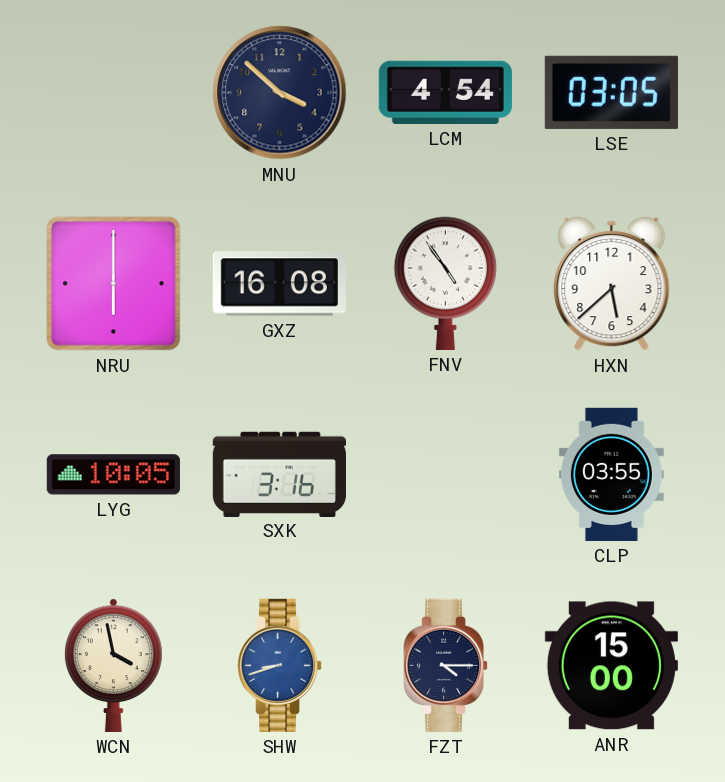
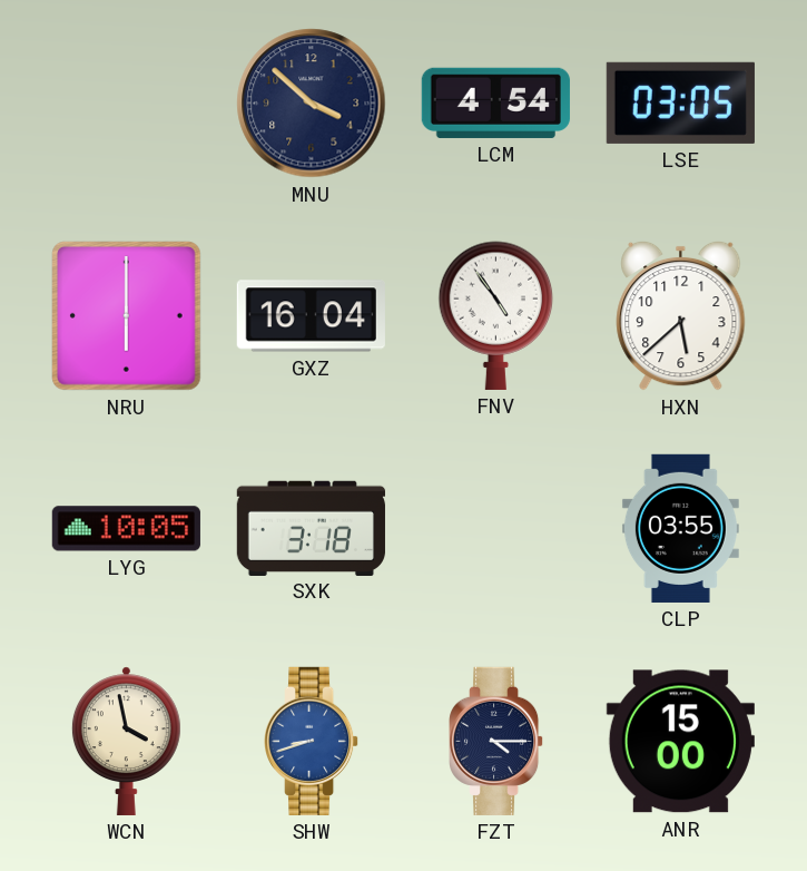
GXZ: 16:08 -> 16:04
SXK: 3:16 -> 3:18
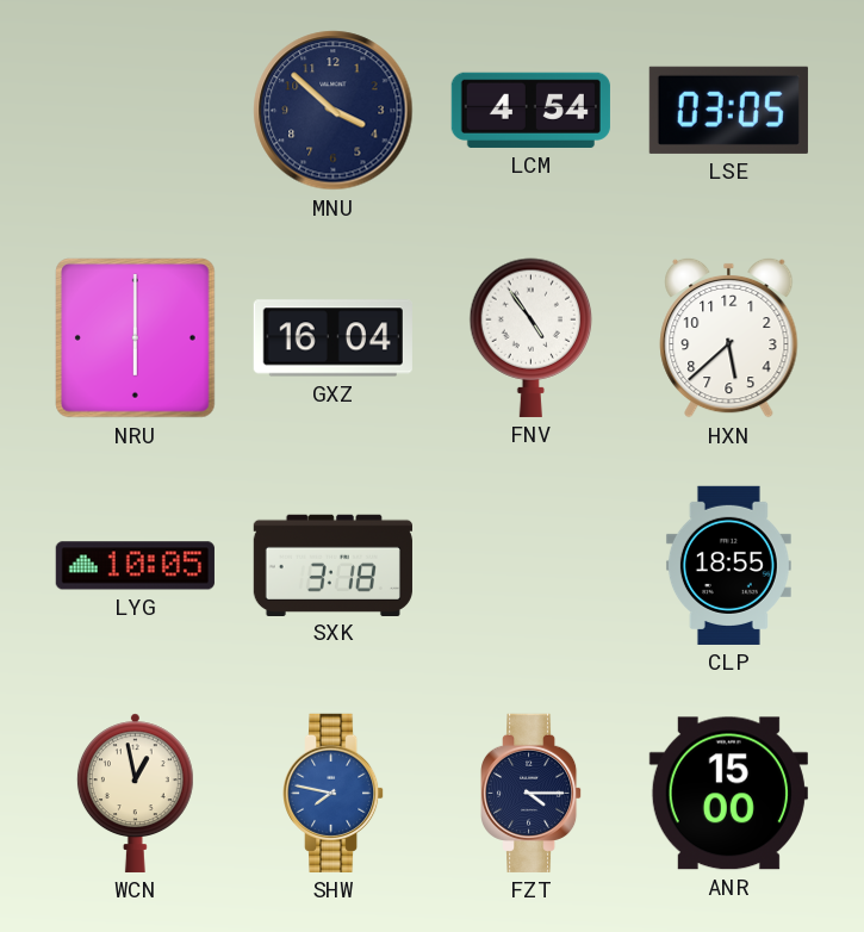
CLP: 03:55 -> 18:55
WCN: 3:58 -> 12:58
SHW: 8:42 -> 7:47
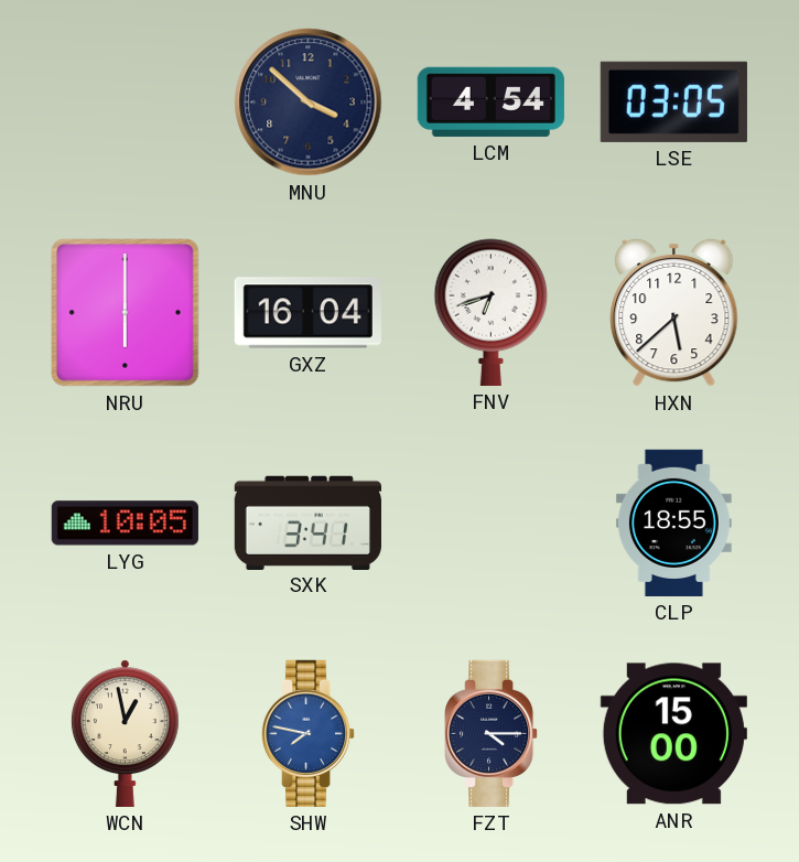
FNV: 4:54 -> 6:42
SXK: 3:18 -> 3:41
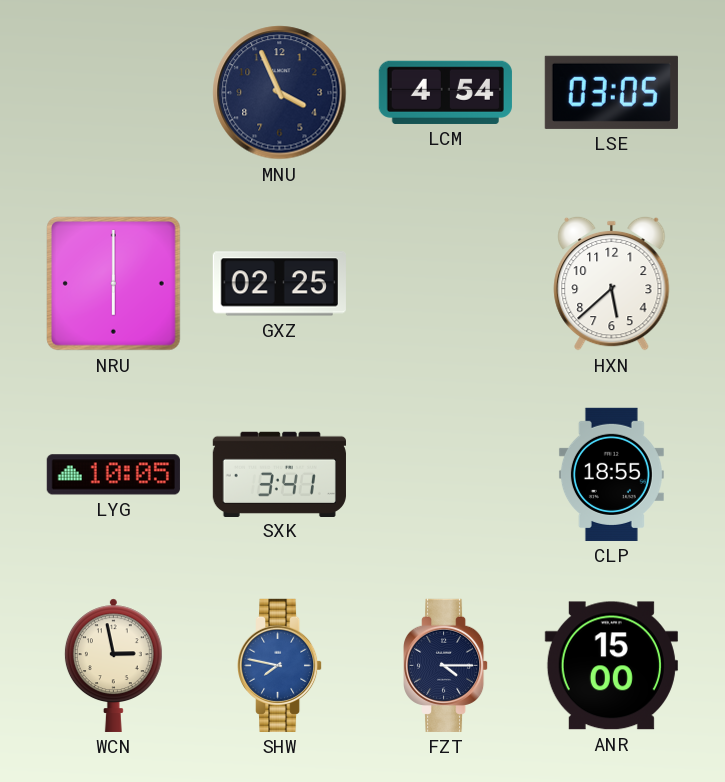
MNU: 3:52 -> 3:56
GXZ: 16:04 -> 02:25
FNV: 6:42 -> none
WCN: 12:58 -> 2:58
